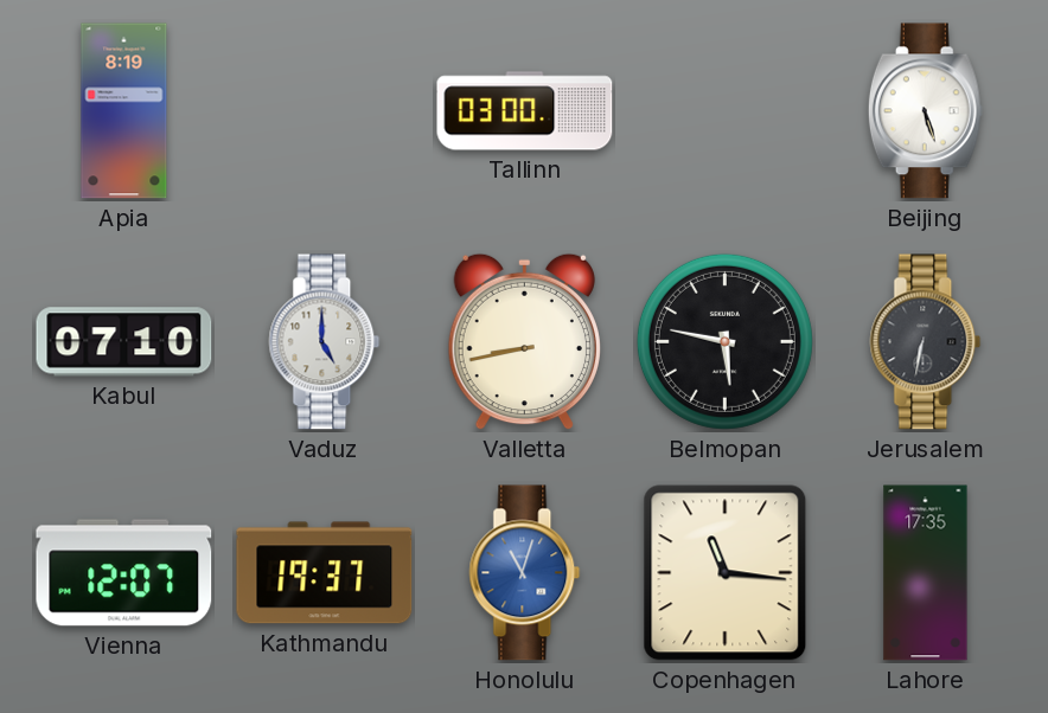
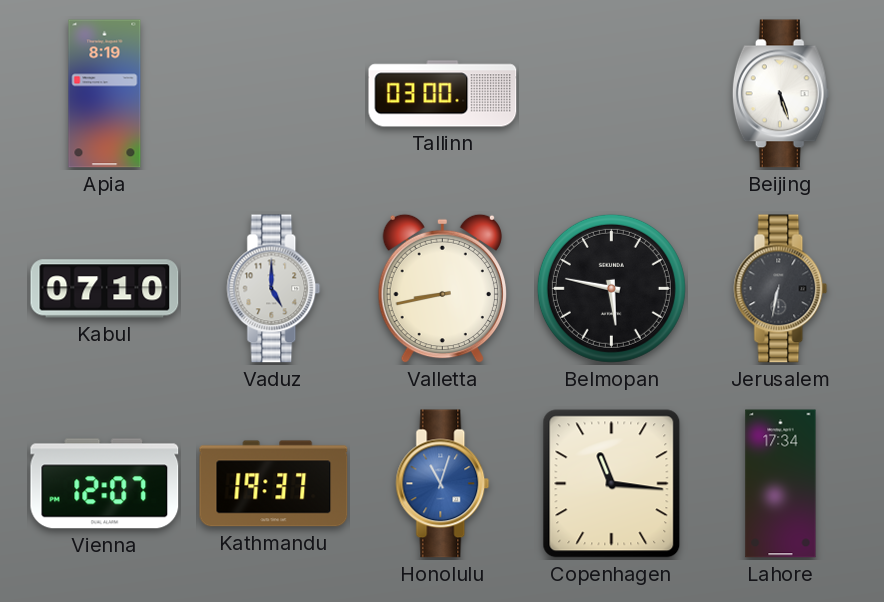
Lahore: 17:35 -> 17:34
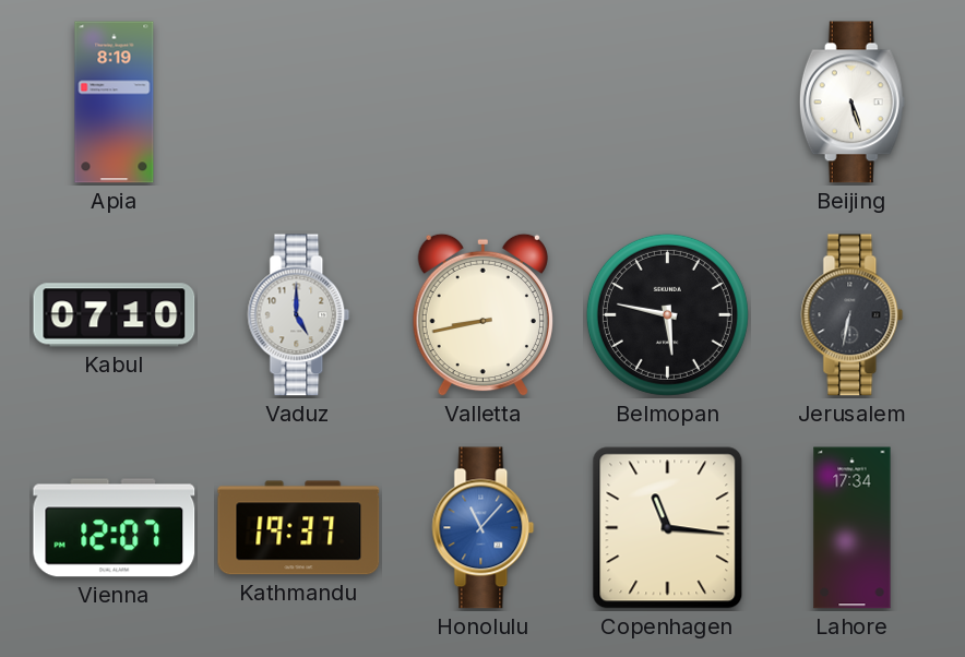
Tallinn: 03:00 -> none
Honolulu: 11:03 -> 11:07
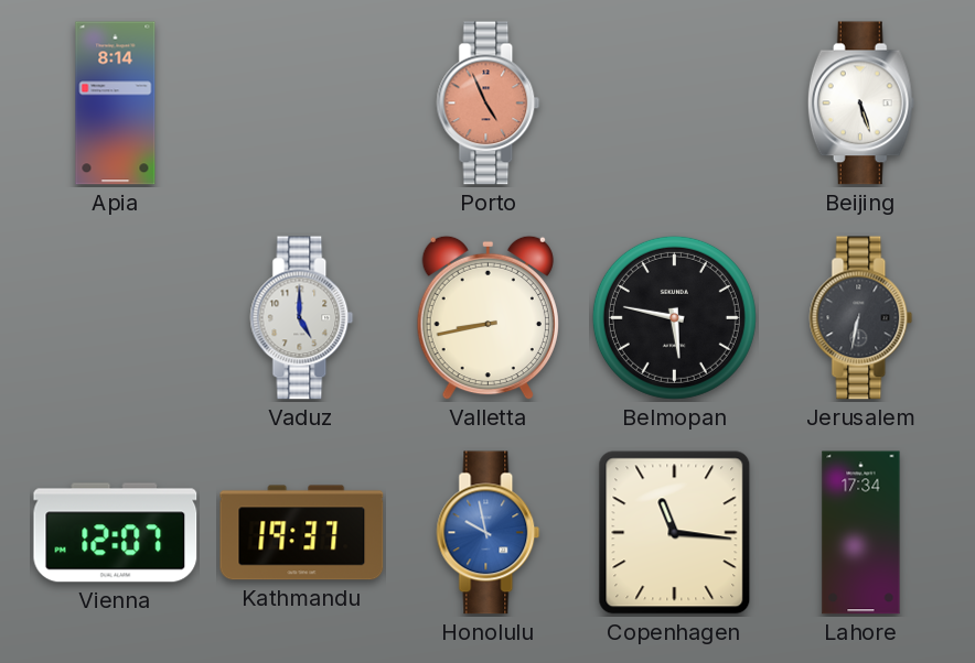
Apia: 8:19 -> 8:14
Porto: none -> 4:56
Kabul: 07:10 -> none
Honolulu: 11:07 -> 9:58
